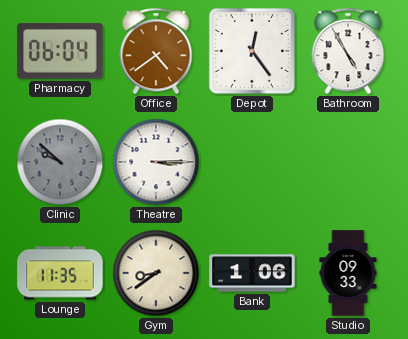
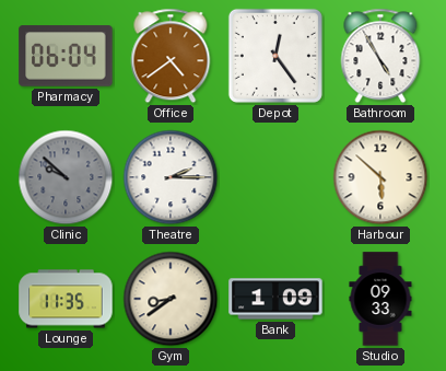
Theatre: 3:15 -> 2:15
Harbour: none -> 5:52
Bank: 1:06 -> 1:09
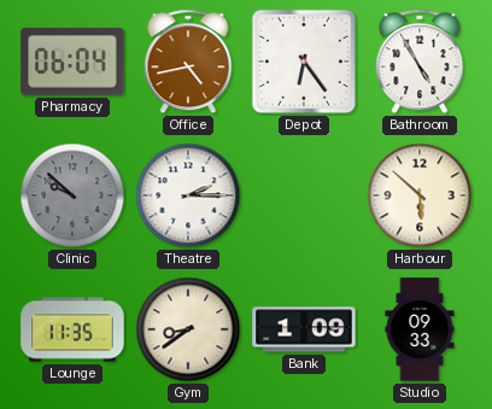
Office: 4:39 -> 4:43
Depot: 12:24 -> 6:24
